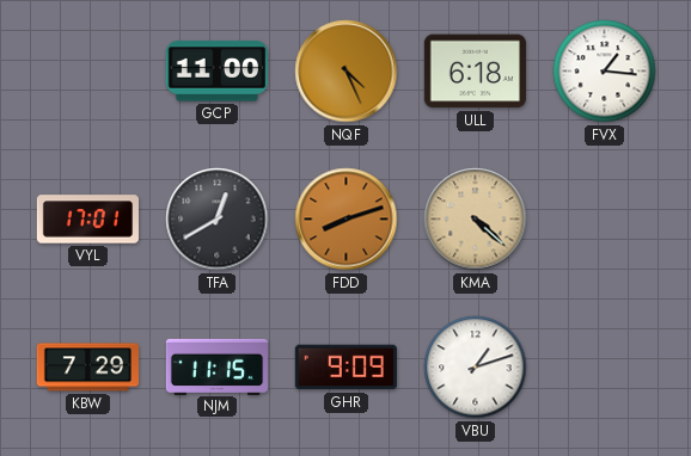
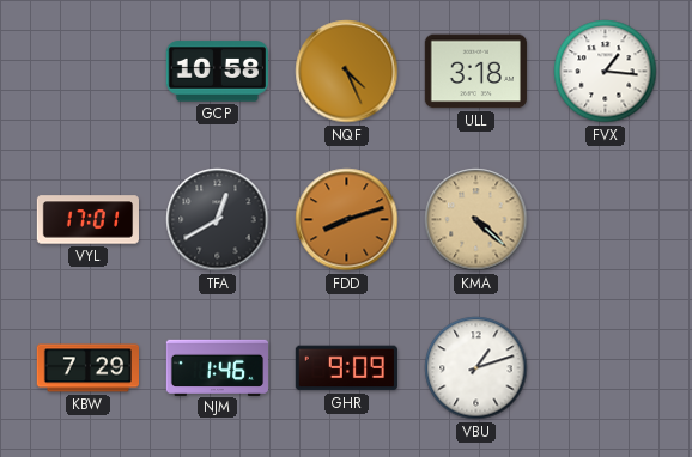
GCP: 11:00 -> 10:58
ULL: 6:18 -> 3:18
NJM: 11:15 -> 1:46
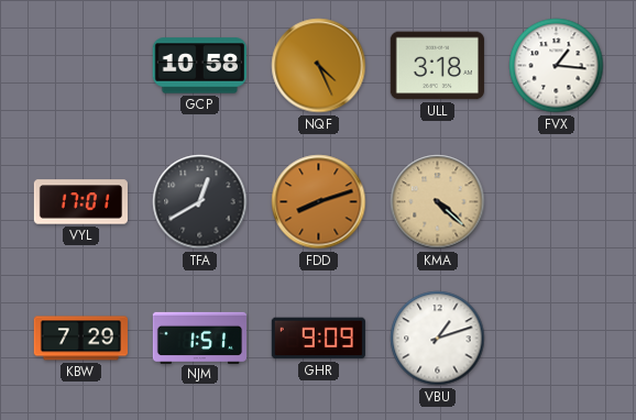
NJM: 1:46 -> 1:51
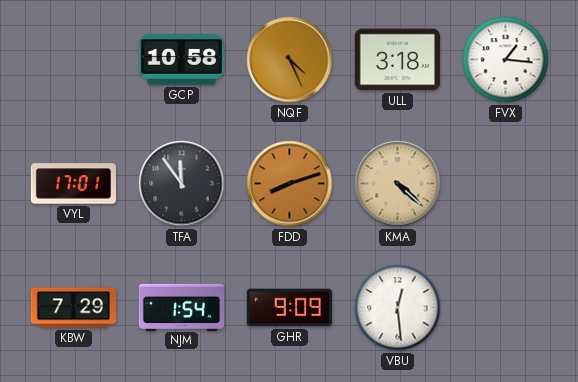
TFA: 12:40 -> 11:54
NJM: 1:51 -> 1:54
VBU: 1:12 -> 12:29
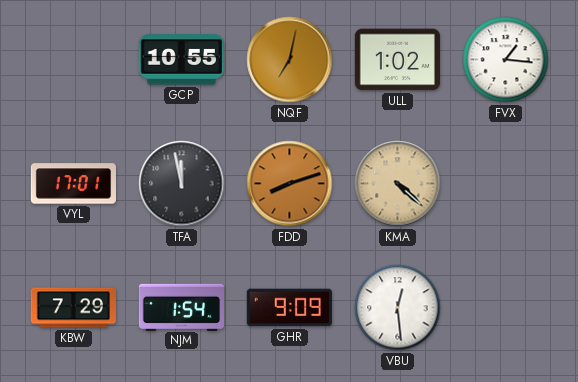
GCP: 10:58 -> 10:55
NQF: 4:26 -> 7:02
ULL: 3:18 -> 1:02
TFA: 11:54 -> 11:58
